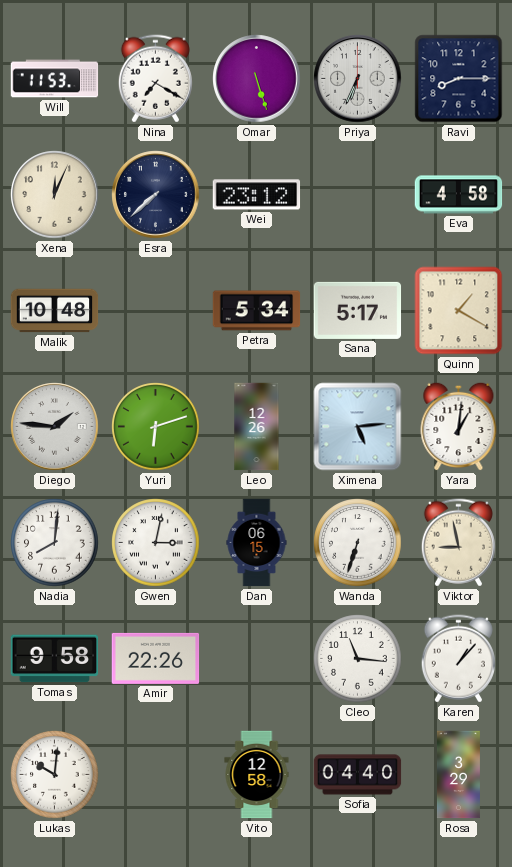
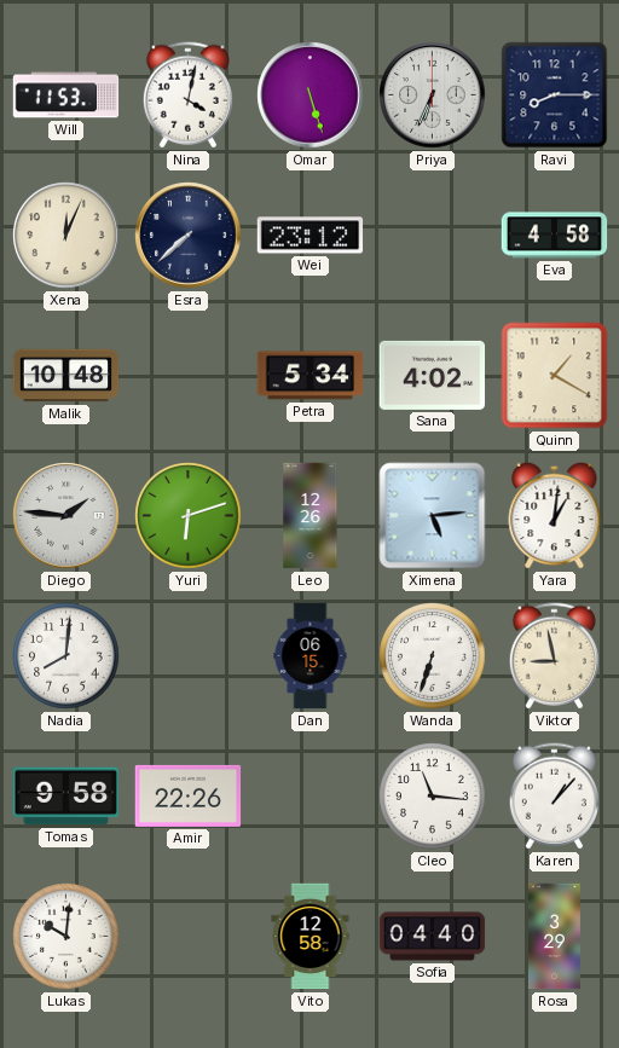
Nina: 7:20 -> 4:02
Sana: 5:17 -> 4:02
Gwen: 3:02 -> none
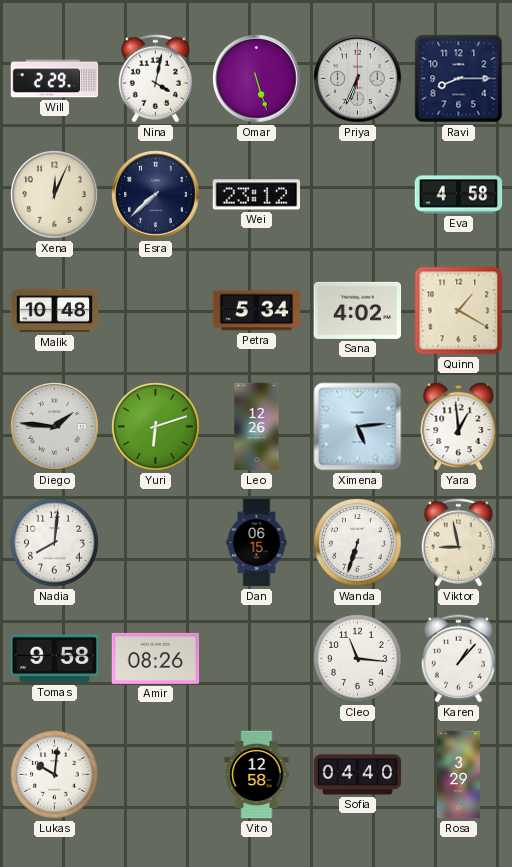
Will: 11:53 -> 2:29
Yara: 1:01 -> 12:59
Amir: 22:26 -> 08:26
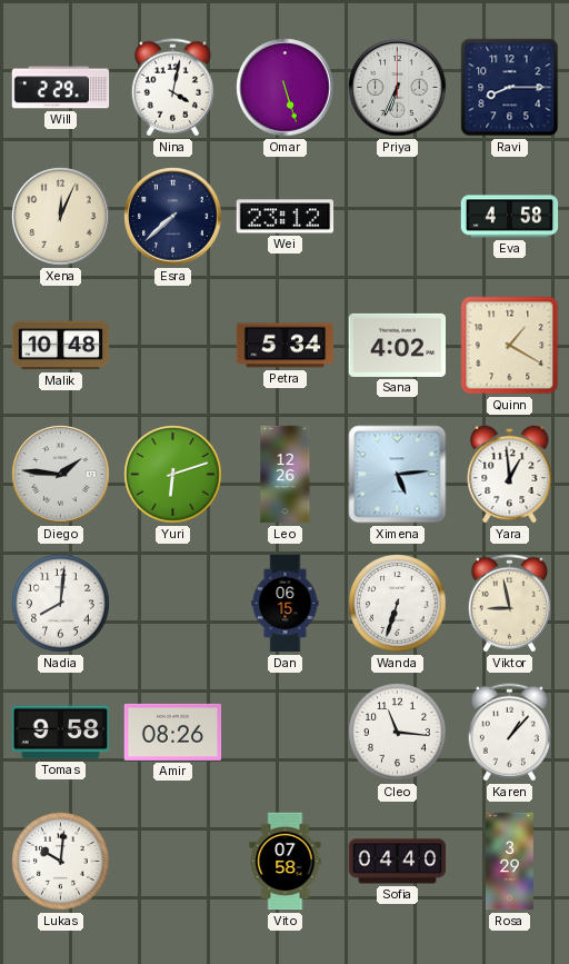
Vito: 12:58 -> 07:58
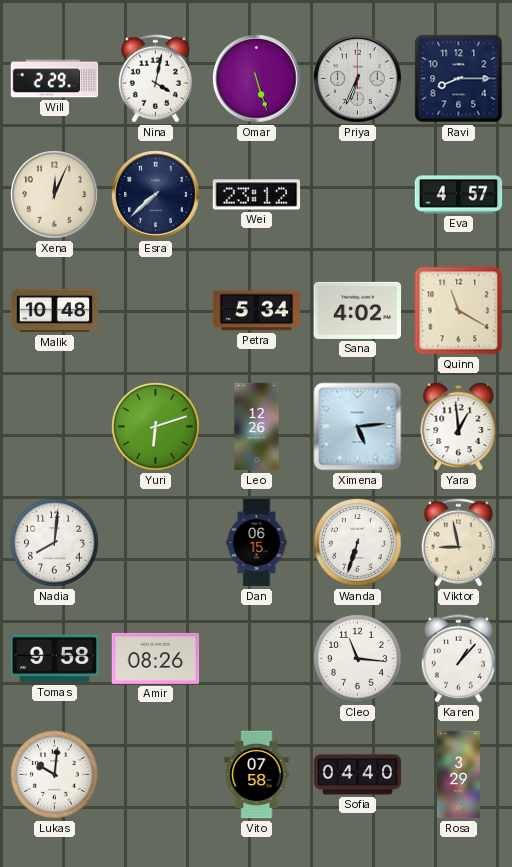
Eva: 4:58 -> 4:57
Quinn: 1:20 -> 11:20
Diego: 1:46 -> none
